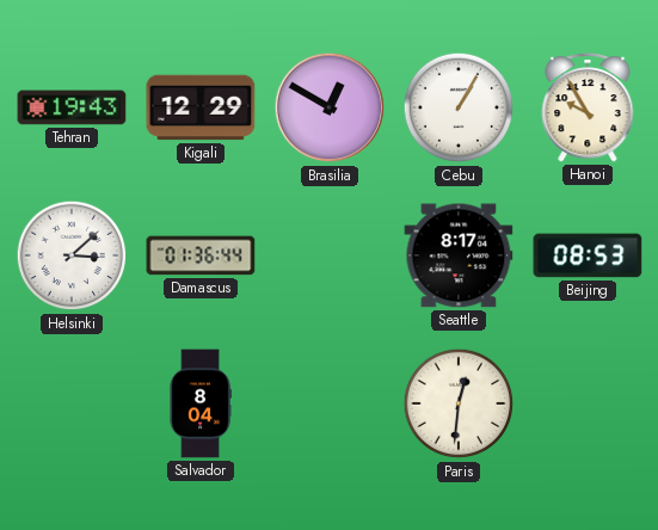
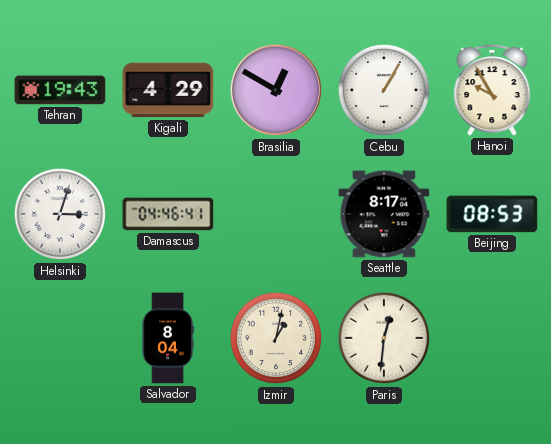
Kigali: 12:29 -> 4:29
Helsinki: 3:08 -> 3:03
Damascus: 01:36 -> 04:46
Izmir: none -> 1:02
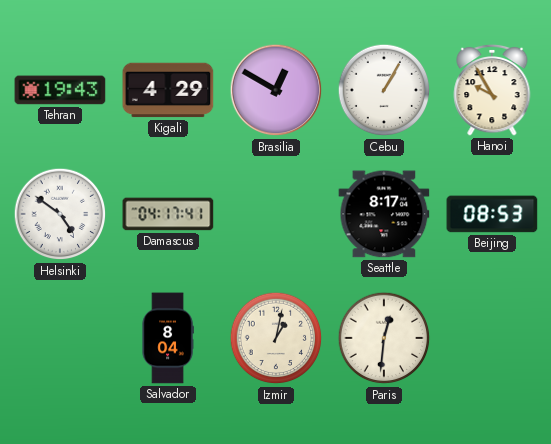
Helsinki: 3:03 -> 4:51
Damascus: 04:46 -> 04:17
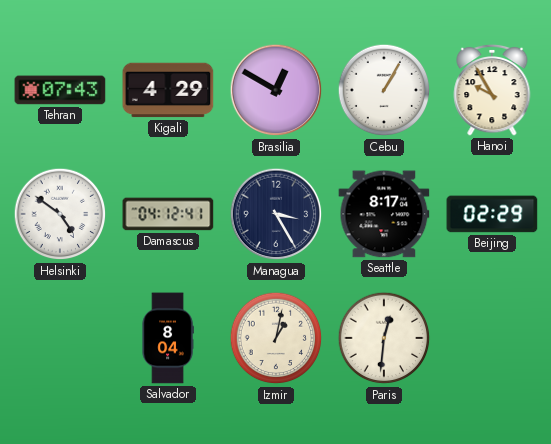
Tehran: 19:43 -> 07:43
Damascus: 04:17 -> 04:12
Managua: none -> 3:25
Beijing: 08:53 -> 02:29
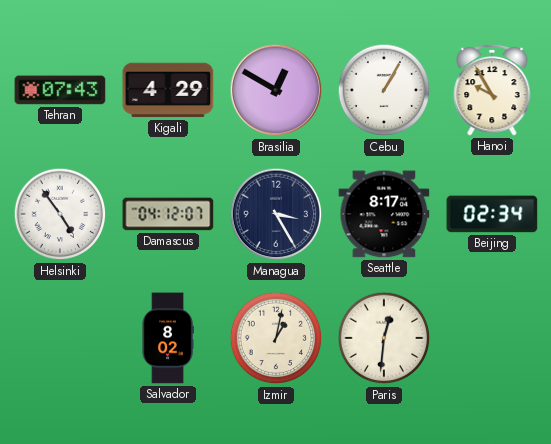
Helsinki: 4:51 -> 4:54
Damascus: 04:12:41 -> 04:12:07
Beijing: 02:29 -> 02:34
Salvador: 8:04 -> 8:02
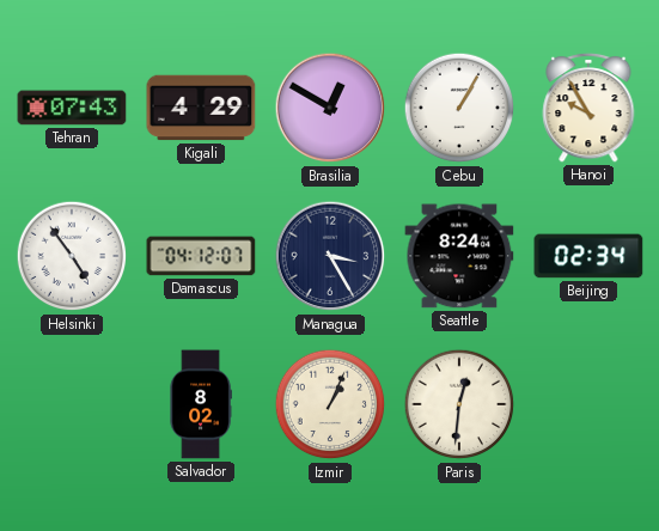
Seattle: 8:17 -> 8:24
Izmir: 1:02 -> 1:04
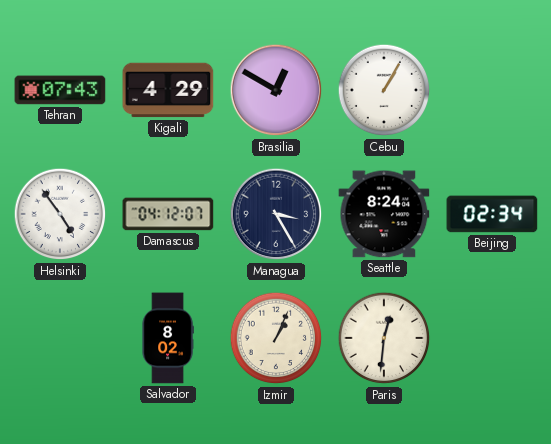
Hanoi: 9:55 -> none
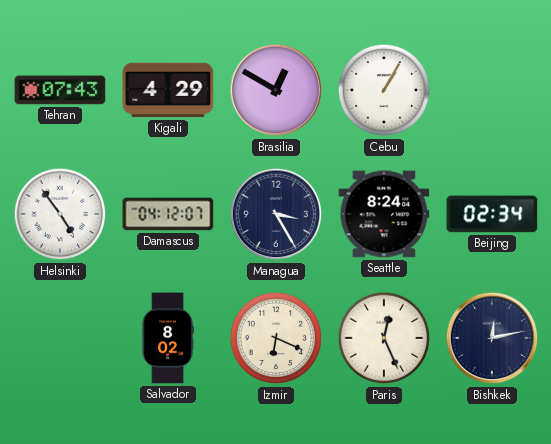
Izmir: 1:04 -> 6:19
Paris: 12:31 -> 12:26
Bishkek: none -> 12:13
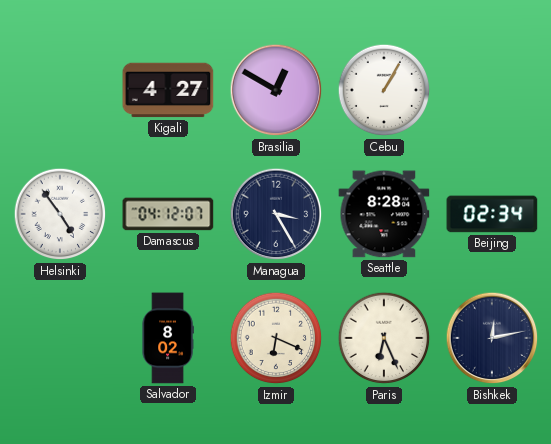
Tehran: 07:43 -> none
Kigali: 4:29 -> 4:27
Seattle: 8:24 -> 8:28
Paris: 12:26 -> 6:26
